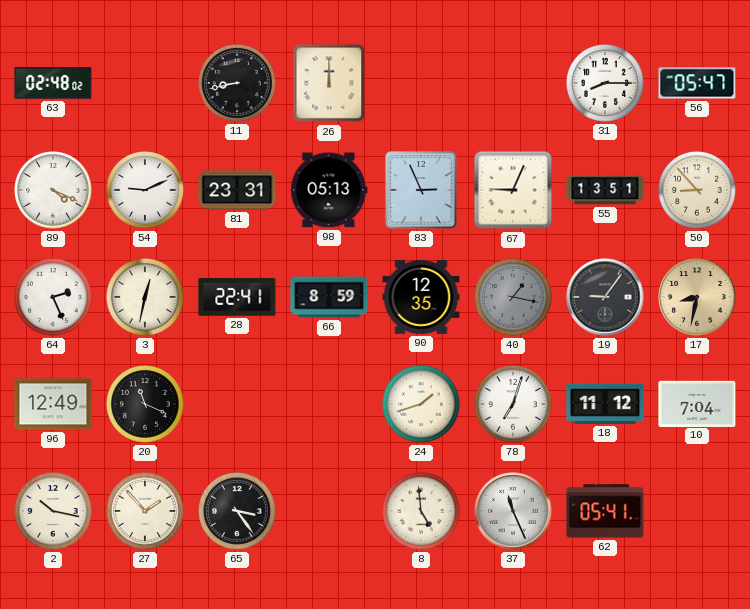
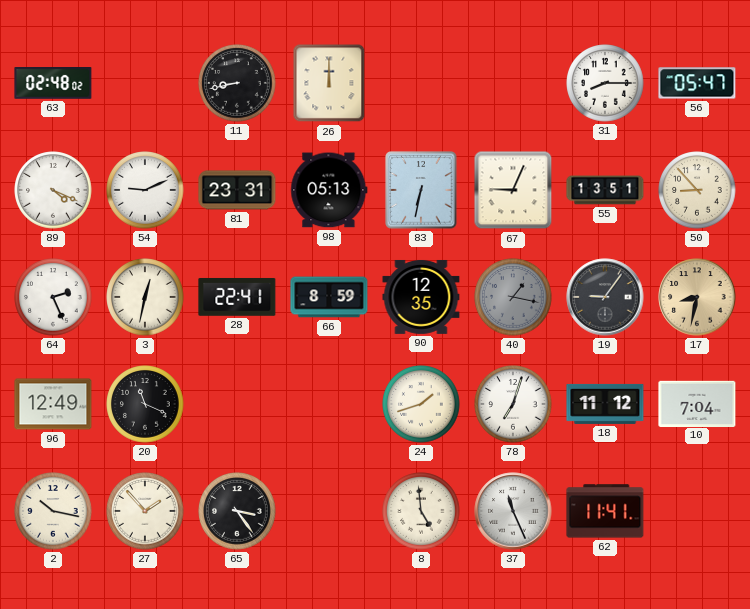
83: 2:56 -> 6:32
62: 05:41 -> 11:41
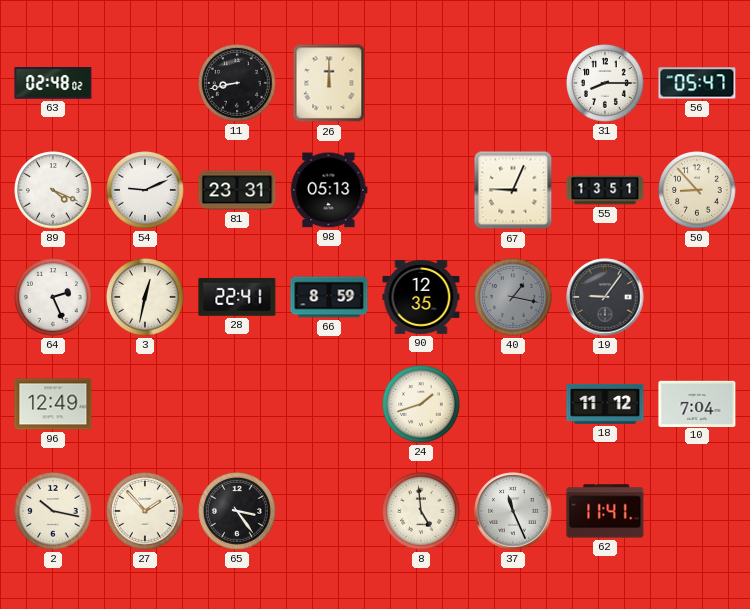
83: 6:32 -> none
17: 8:32 -> none
20: 11:19 -> none
78: 7:03 -> none
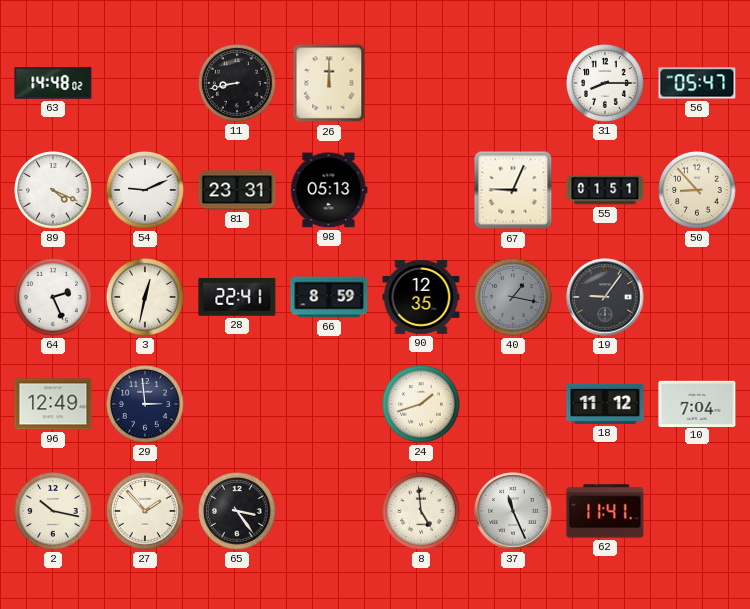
63: 02:48 -> 14:48
55: 13:51 -> 01:51
29: none -> 2:59
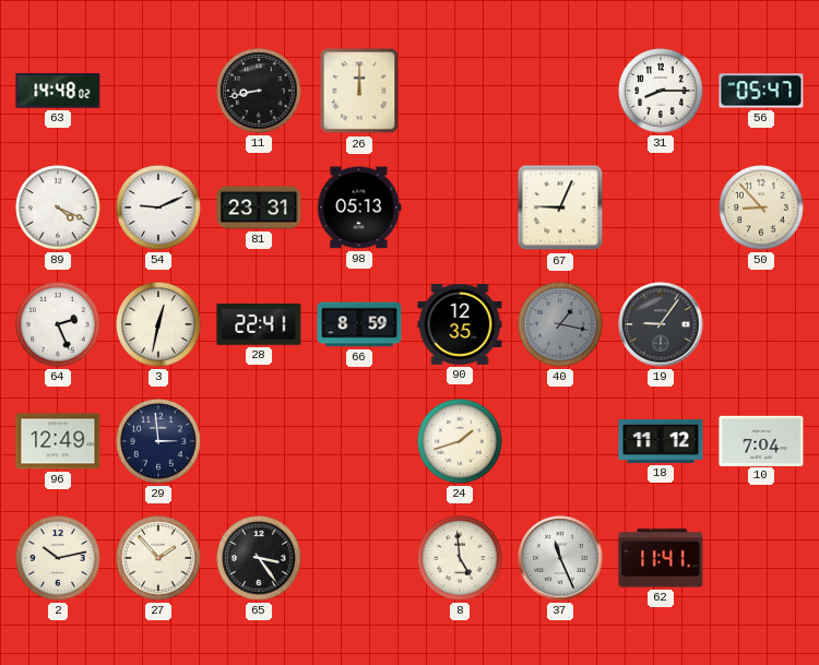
55: 01:51 -> none
2: 10:17 -> 10:13
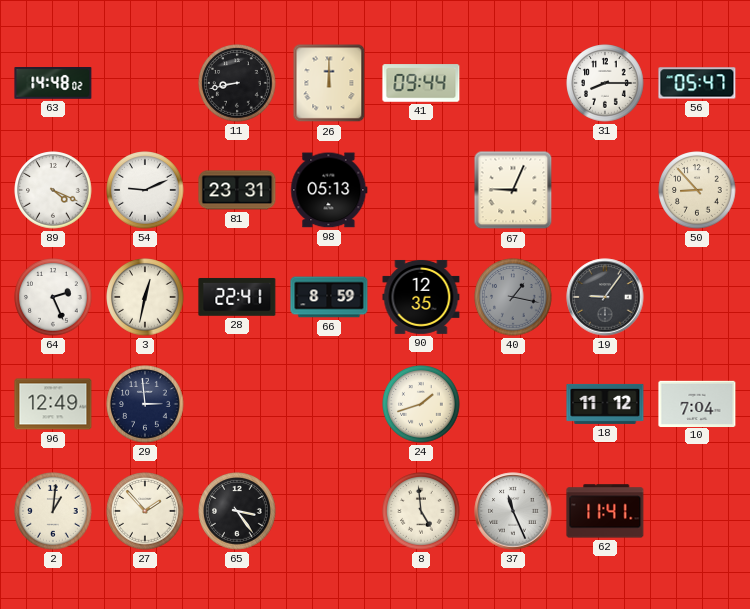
41: none -> 09:44
2: 10:13 -> 1:01
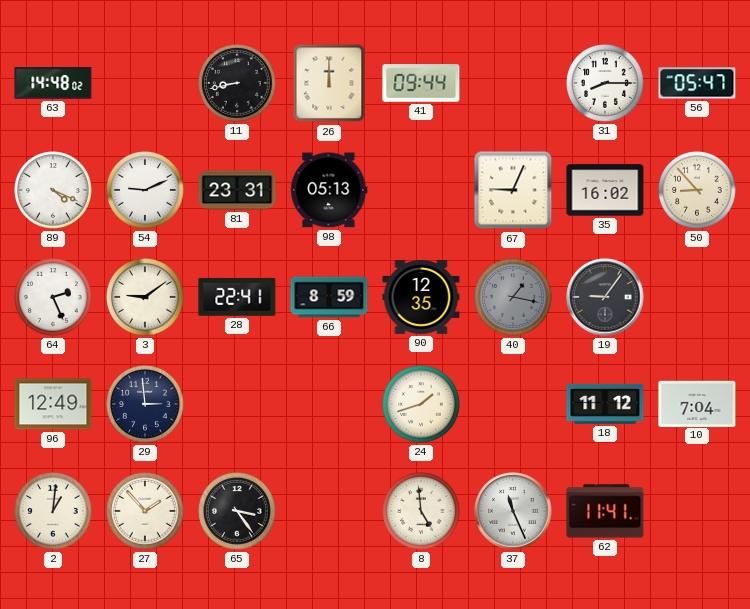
35: none -> 16:02
3: 12:32 -> 9:09
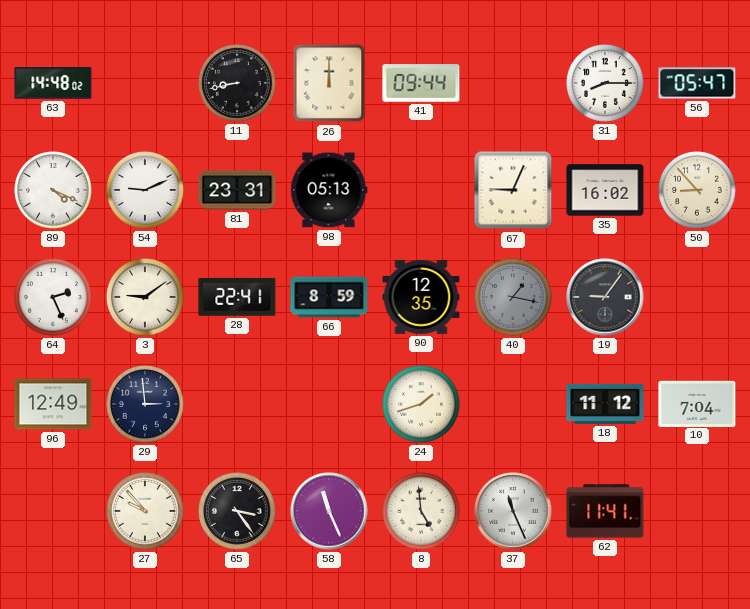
2: 1:01 -> none
27: 1:53 -> 9:53
58: none -> 11:26
